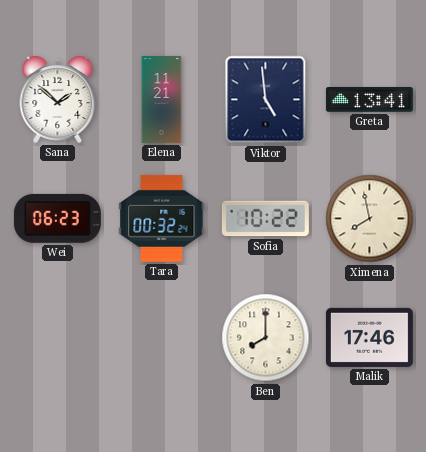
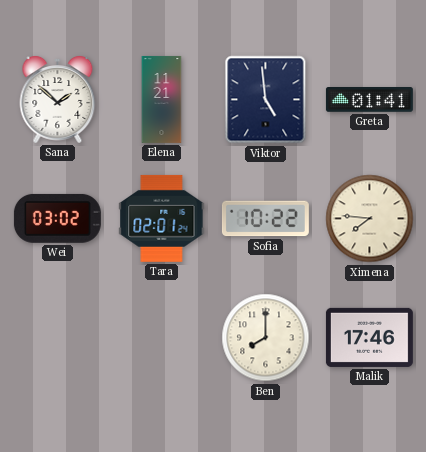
Greta: 13:41 -> 01:41
Wei: 06:23 -> 03:02
Tara: 00:32 -> 02:01
Ximena: 7:58 -> 7:46
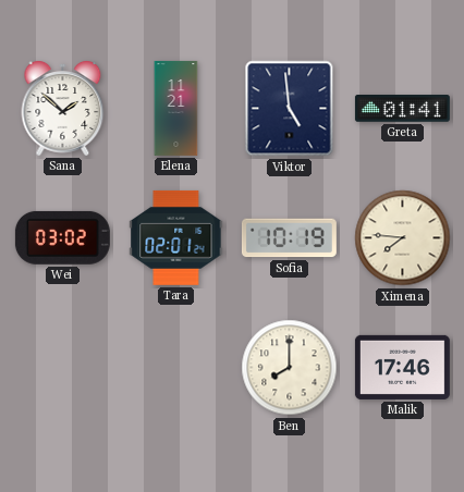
Sofia: 10:22 -> 10:19
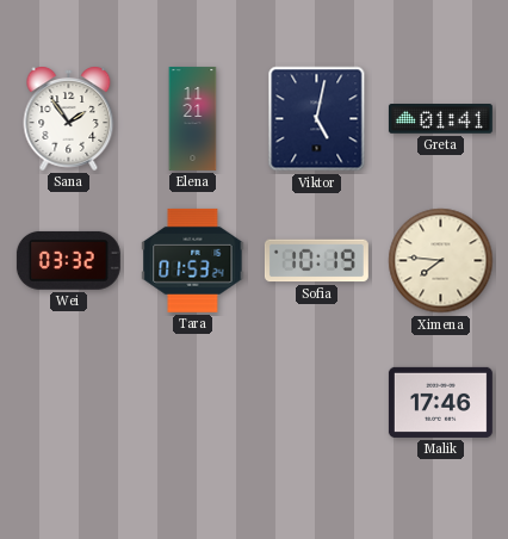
Sana: 1:52 -> 1:54
Viktor: 4:59 -> 5:02
Wei: 03:02 -> 03:32
Tara: 02:01 -> 01:53
Ben: 8:00 -> none
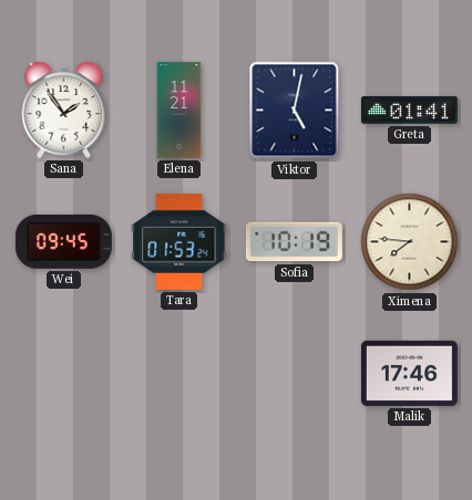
Wei: 03:32 -> 09:45
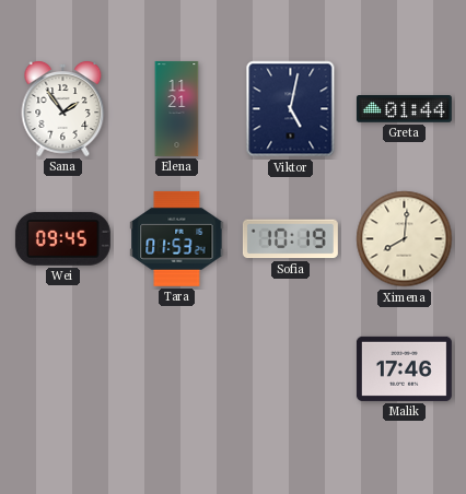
Greta: 01:41 -> 01:44
Ximena: 7:46 -> 8:01
